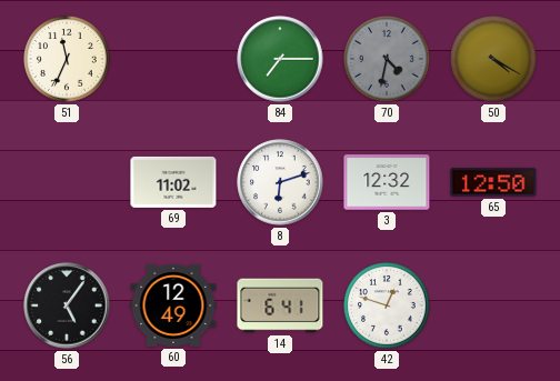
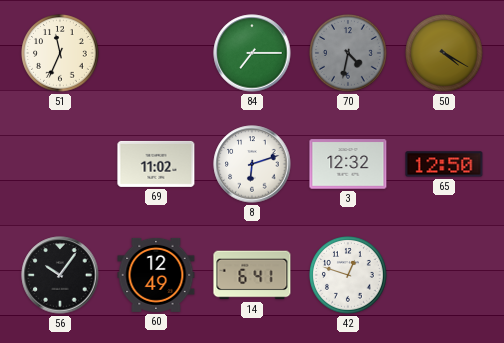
56: 5:06 -> 10:06
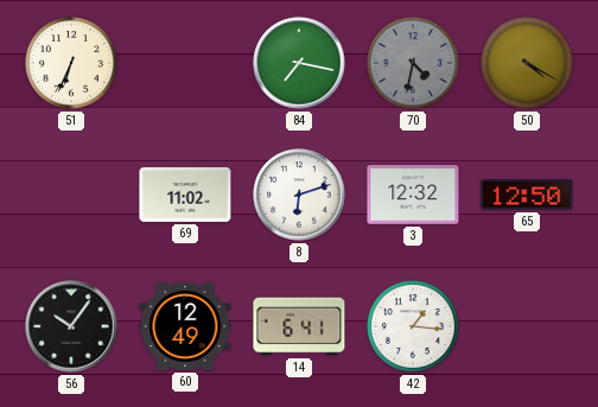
51: 11:34 -> 6:34
84: 7:15 -> 7:17
42: 12:48 -> 1:16
